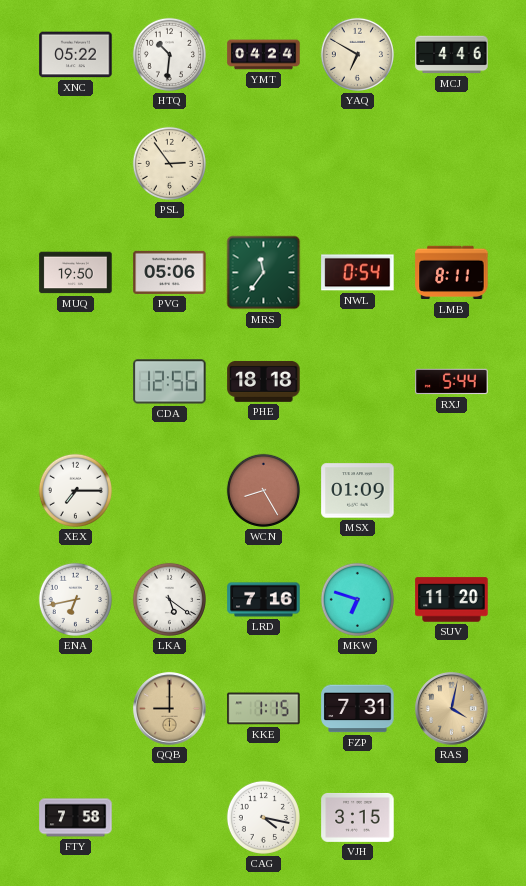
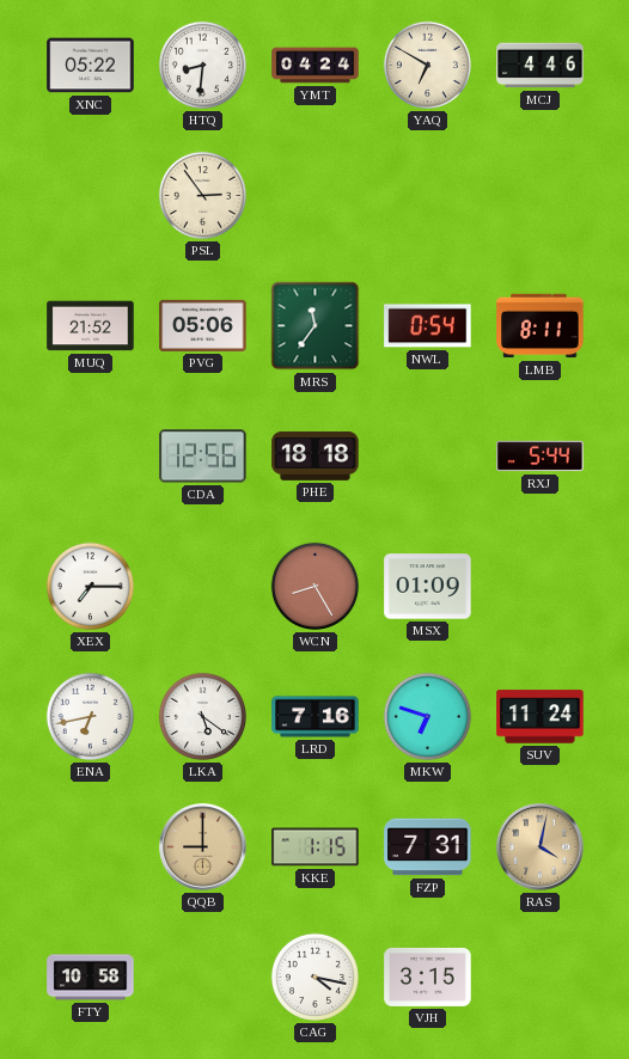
HTQ: 10:31 -> 8:31
MUQ: 19:50 -> 21:52
SUV: 11:20 -> 11:24
FTY: 7:58 -> 10:58
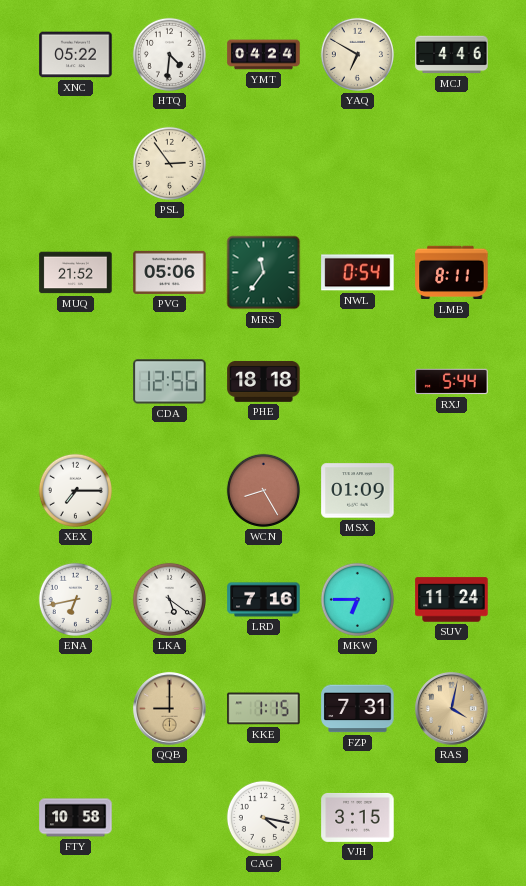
HTQ: 8:31 -> 4:31
MKW: 6:48 -> 6:45
